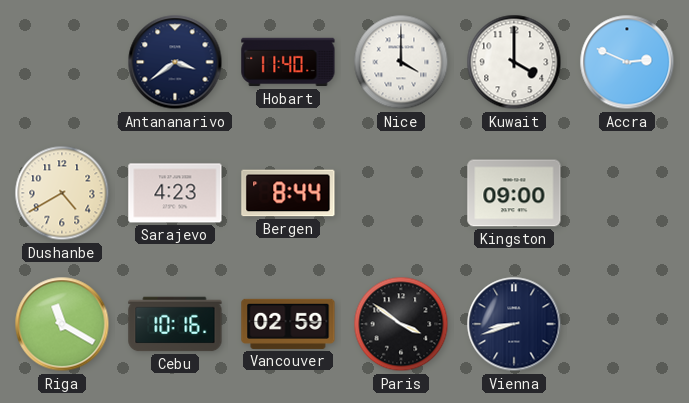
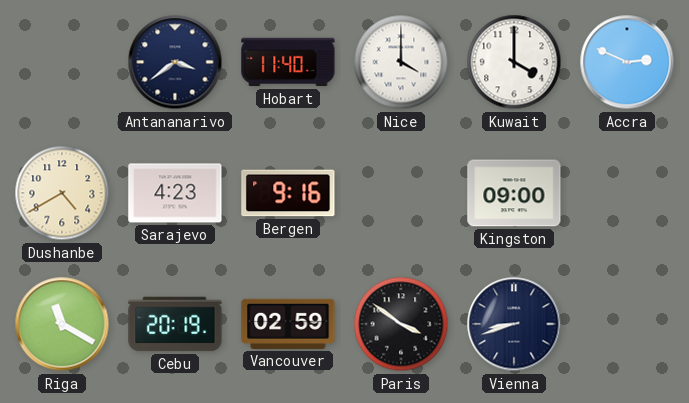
Bergen: 8:44 -> 9:16
Cebu: 10:16 -> 20:19
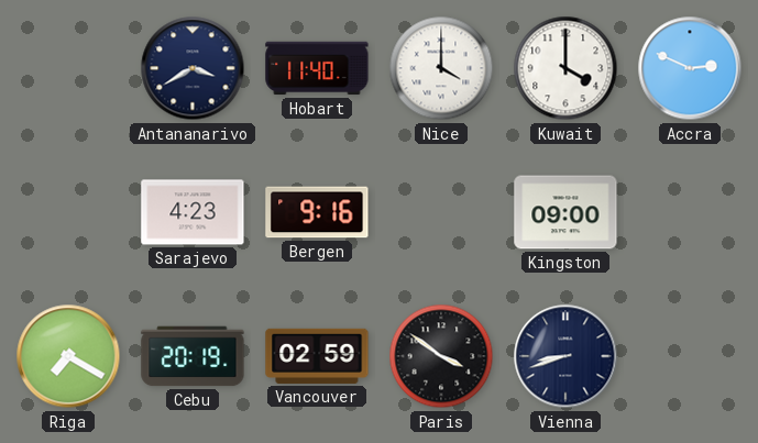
Antananarivo: 3:39 -> 3:40
Dushanbe: 4:40 -> none
Riga: 11:20 -> 7:20
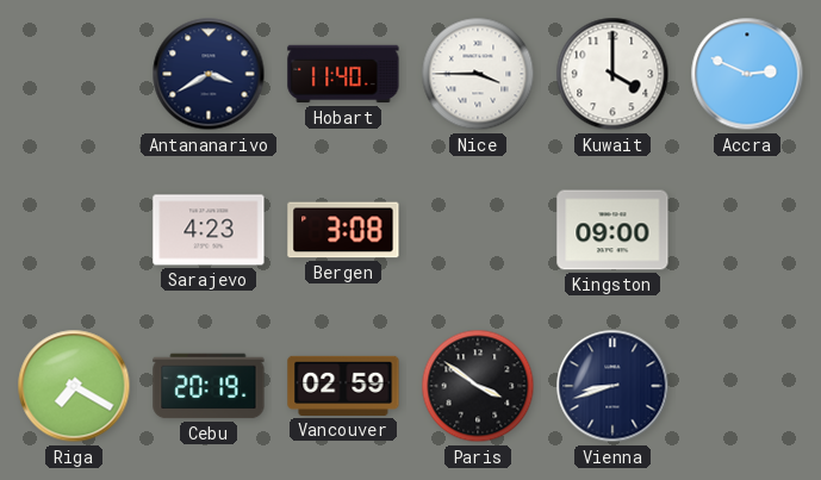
Nice: 4:00 -> 3:45
Bergen: 9:16 -> 3:08
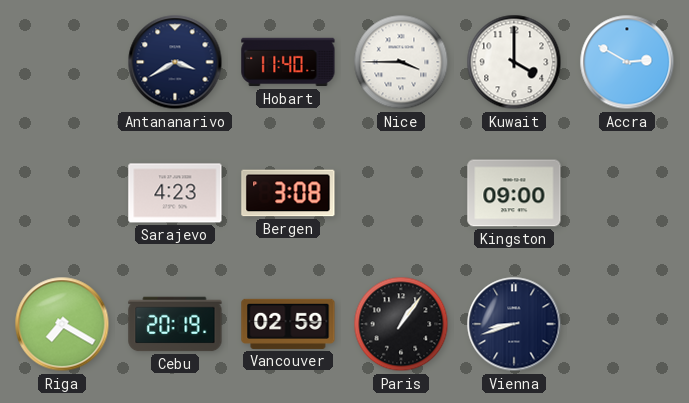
Accra: 2:49 -> 2:50
Paris: 3:51 -> 1:06
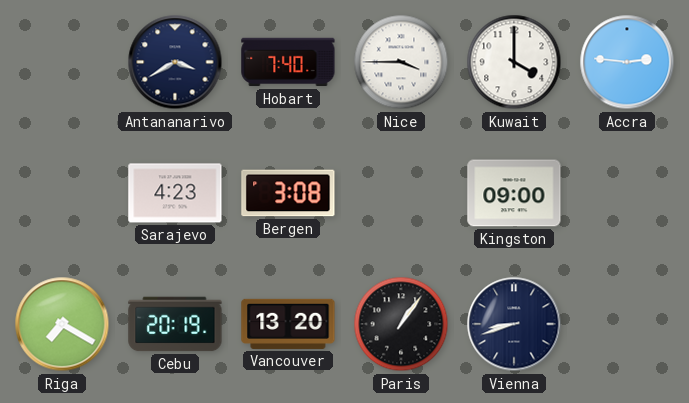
Hobart: 11:40 -> 7:40
Accra: 2:50 -> 2:46
Vancouver: 02:59 -> 13:20
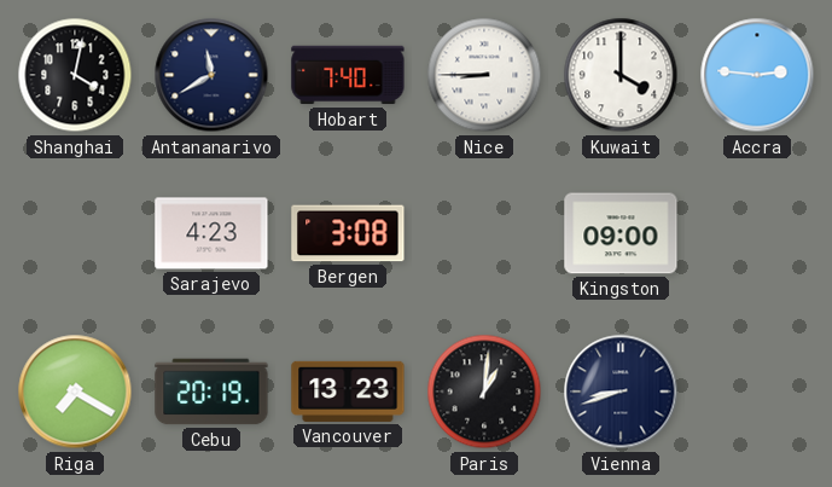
Shanghai: none -> 4:02
Antananarivo: 3:40 -> 11:40
Nice: 3:45 -> 8:45
Vancouver: 13:20 -> 13:23
Paris: 1:06 -> 1:01
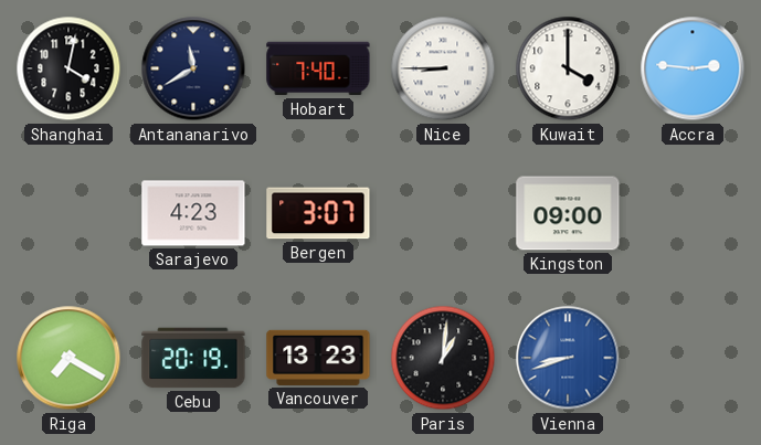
Bergen: 3:08 -> 3:07
Vienna dial: navy -> blue
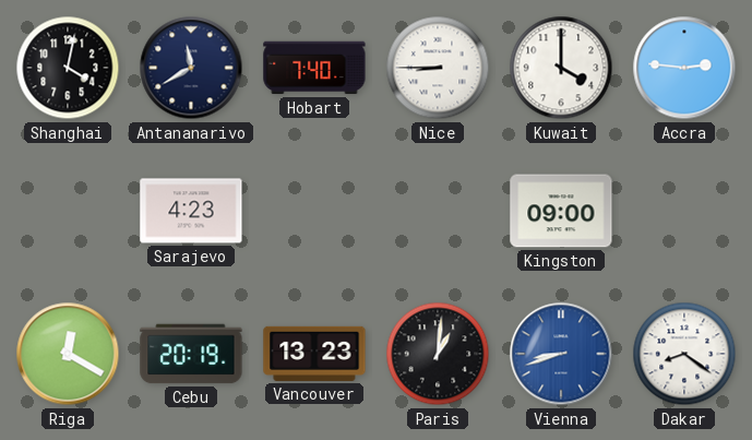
Bergen: 3:07 -> none
Riga: 7:20 -> 12:20
Dakar: none -> 8:21
